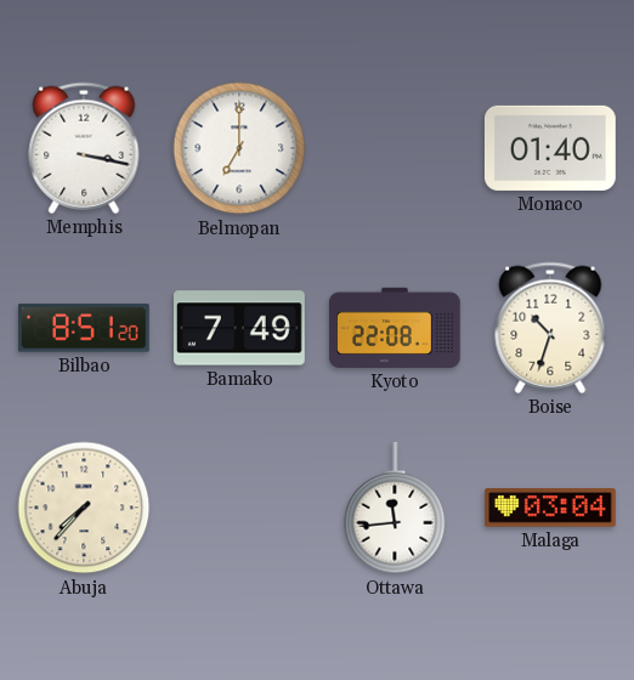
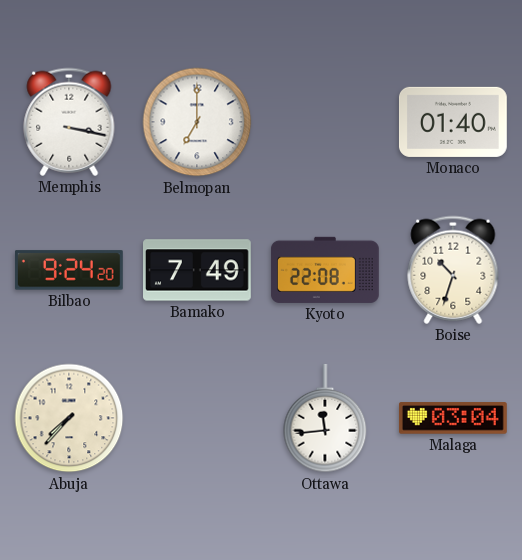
Bilbao: 8:51 -> 9:24
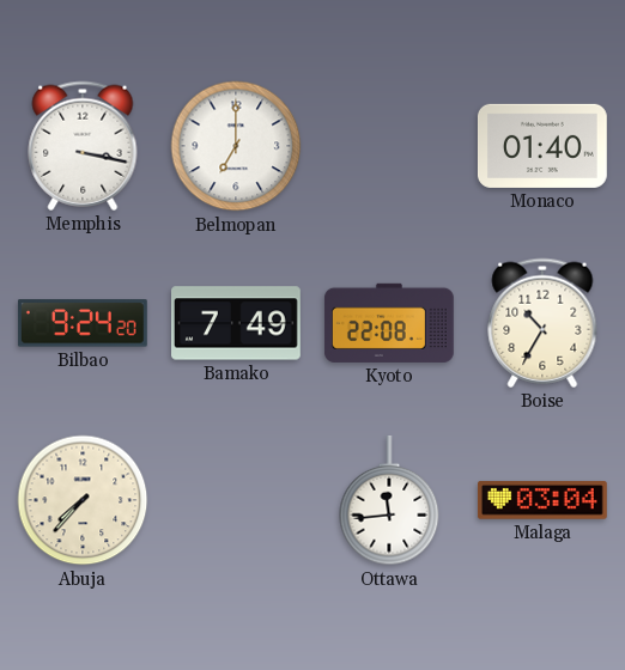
Boise: 10:33 -> 10:35
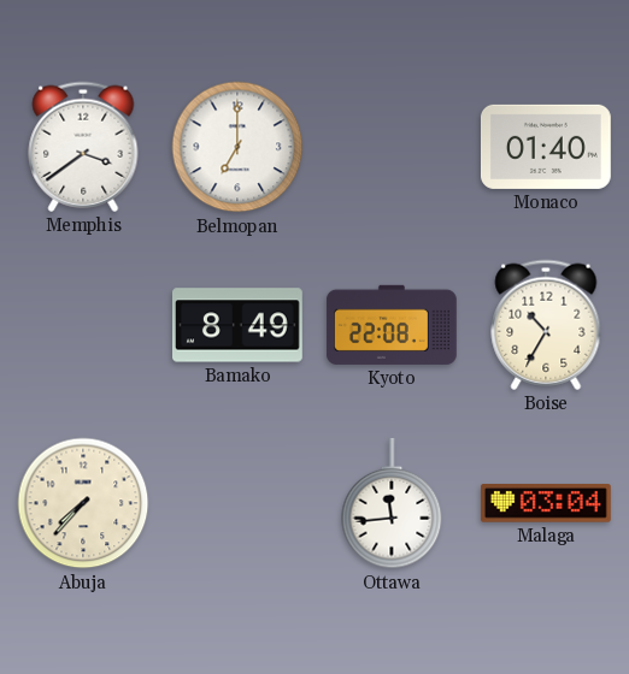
Memphis: 3:17 -> 3:39
Bilbao: 9:24 -> none
Bamako: 7:49 -> 8:49
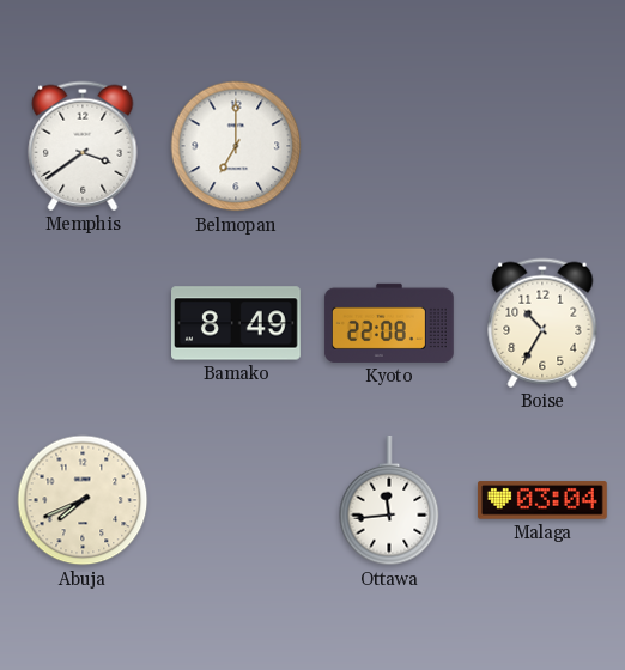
Monaco: 01:40 -> none
Abuja: 7:37 -> 7:41
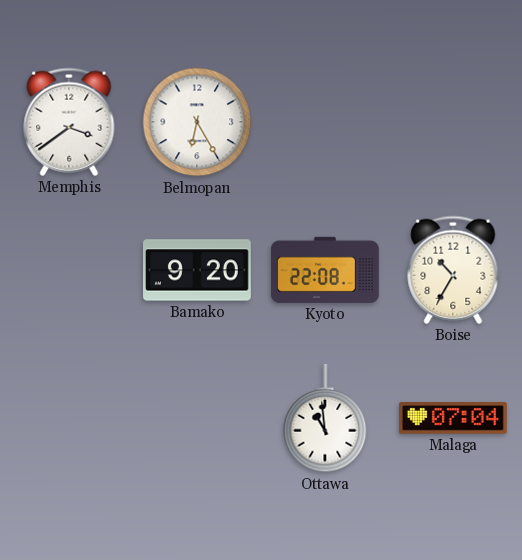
Belmopan: 7:00 -> 6:25
Bamako: 8:49 -> 9:20
Abuja: 7:41 -> none
Ottawa: 11:44 -> 10:59
Malaga: 03:04 -> 07:04
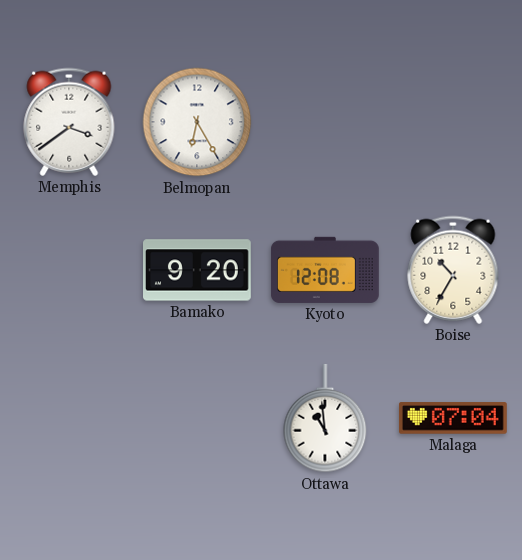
Kyoto: 22:08 -> 12:08
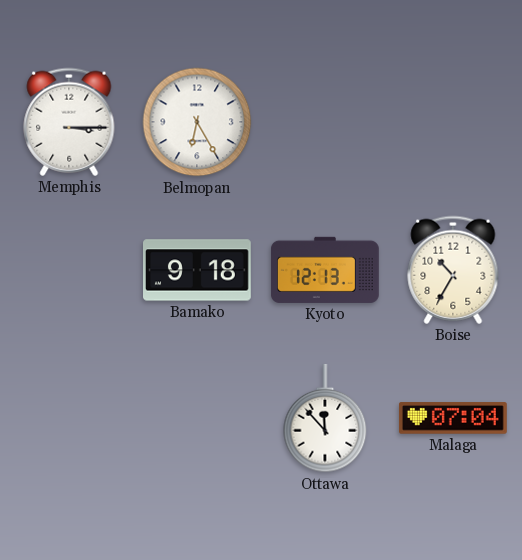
Memphis: 3:39 -> 3:15
Bamako: 9:20 -> 9:18
Kyoto: 12:08 -> 12:13
Ottawa: 10:59 -> 11:53
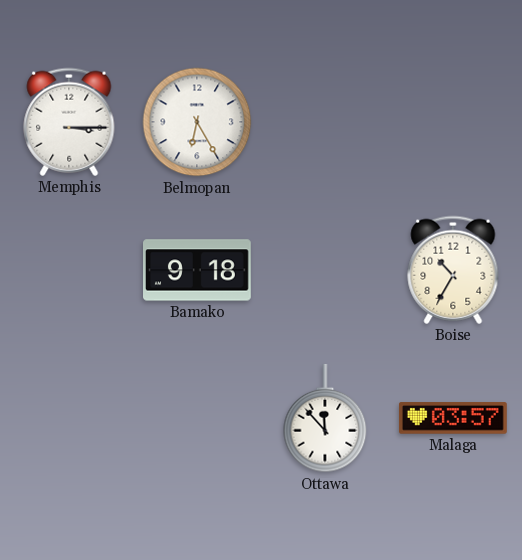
Kyoto: 12:13 -> none
Malaga: 07:04 -> 03:57
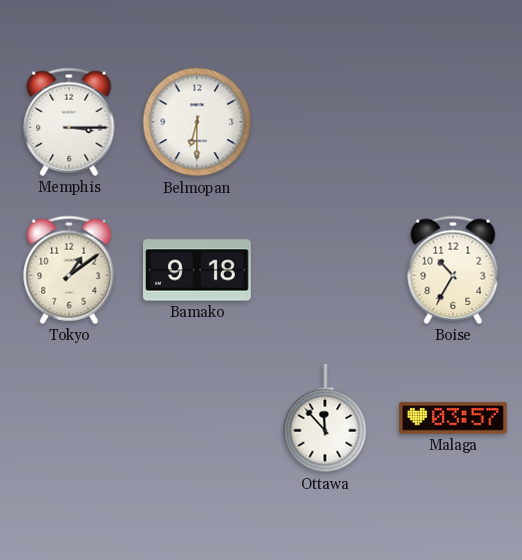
Belmopan: 6:25 -> 6:30
Tokyo: none -> 1:09
